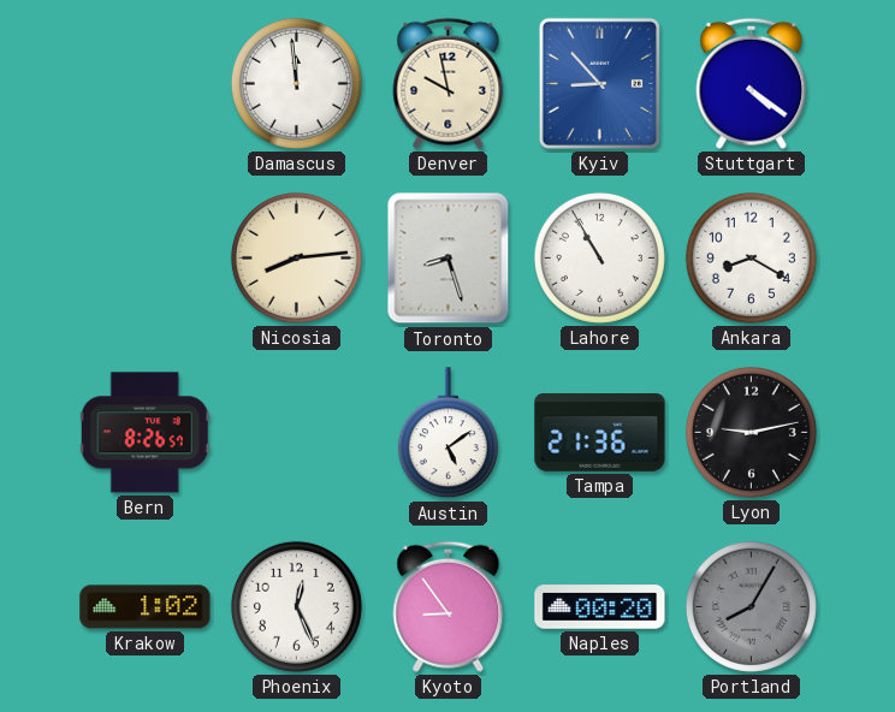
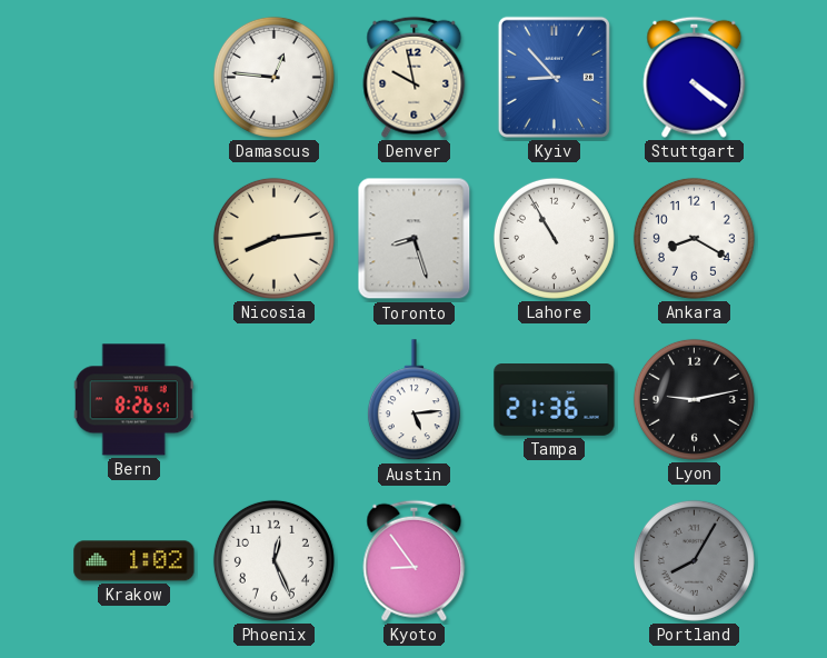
Damascus: 11:59 -> 12:46
Austin: 5:09 -> 5:14
Naples: 00:20 -> none
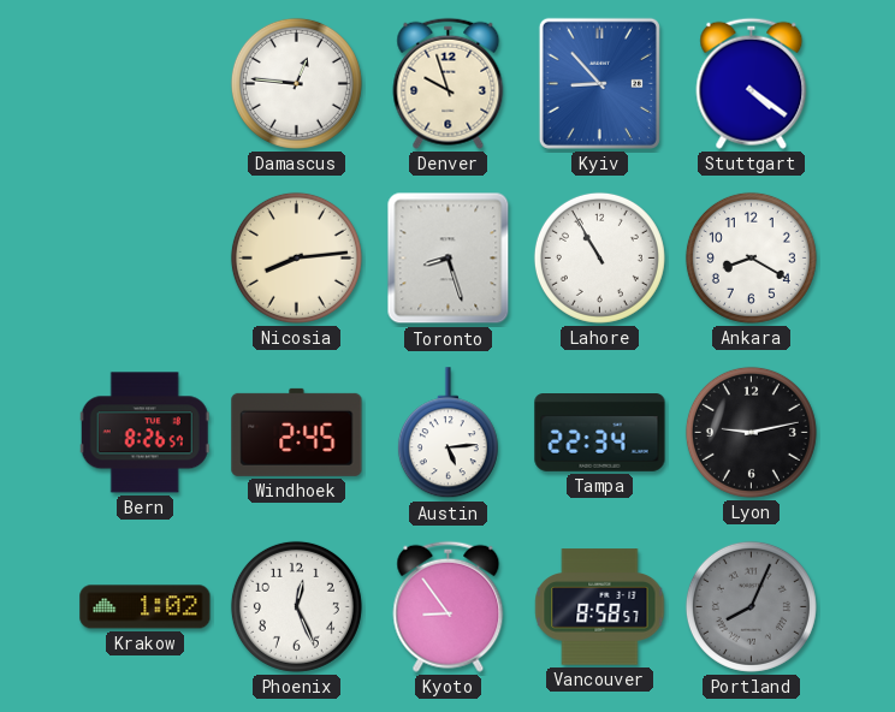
Denver: 9:58 -> 9:57
Windhoek: none -> 2:45
Tampa: 21:36 -> 22:34
Vancouver: none -> 8:58
Portland: 8:05 -> 8:04
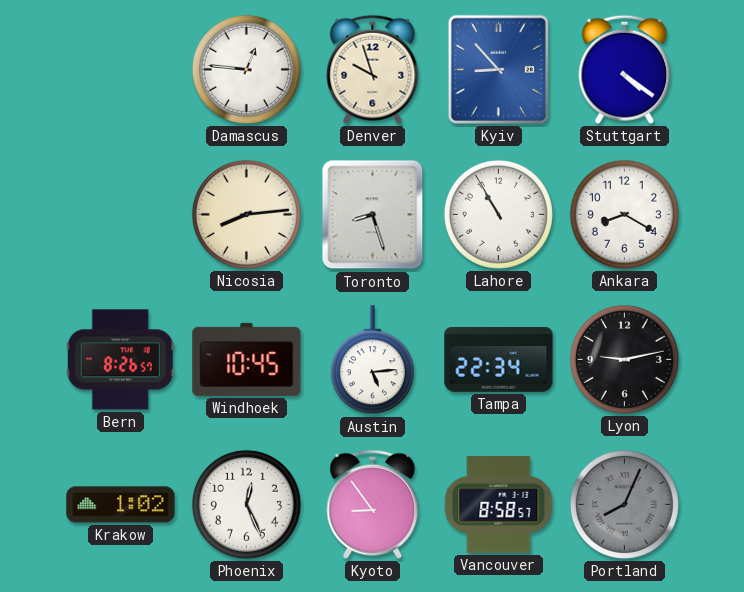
Windhoek: 2:45 -> 10:45
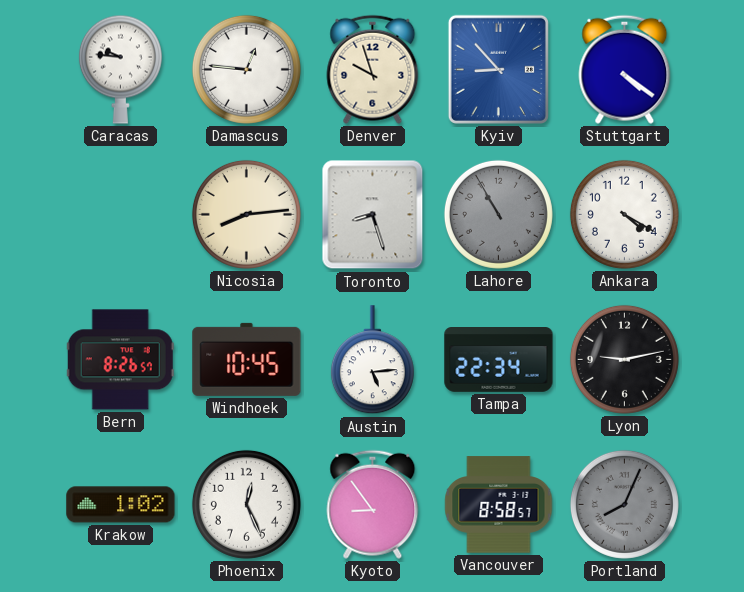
Caracas: none -> 9:46
Lahore dial: white -> grey
Ankara: 8:20 -> 4:20
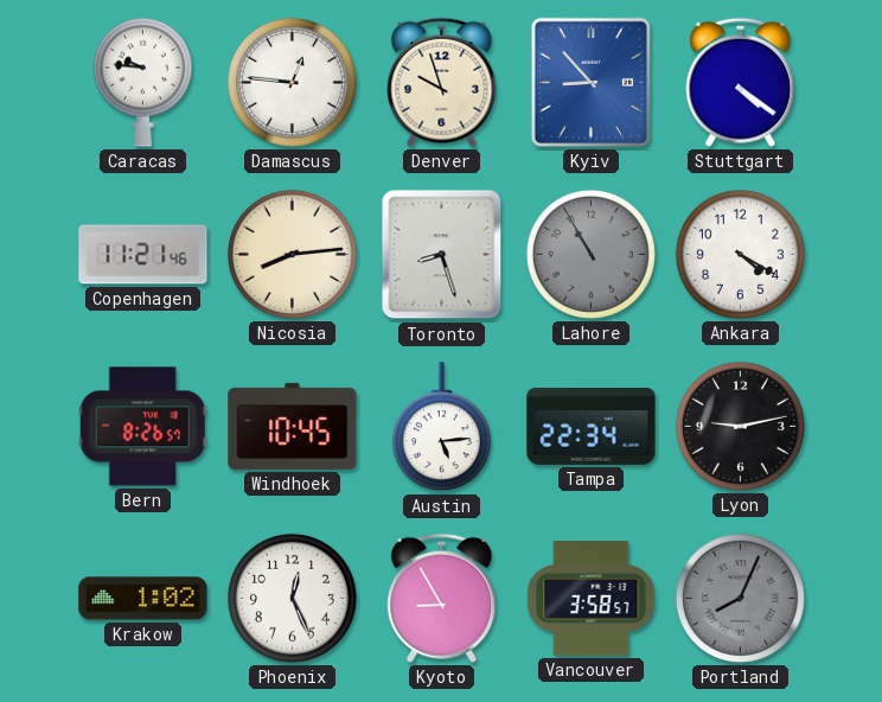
Copenhagen: none -> 11:21
Kyoto: 8:54 -> 8:55
Vancouver: 8:58 -> 3:58
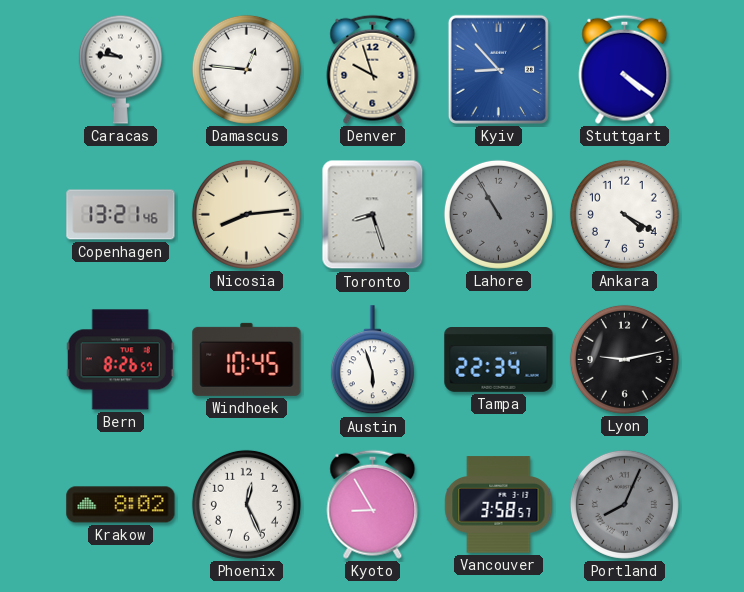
Copenhagen: 11:21 -> 13:21
Austin: 5:14 -> 5:57
Krakow: 1:02 -> 8:02
